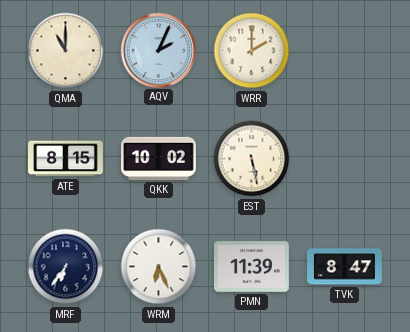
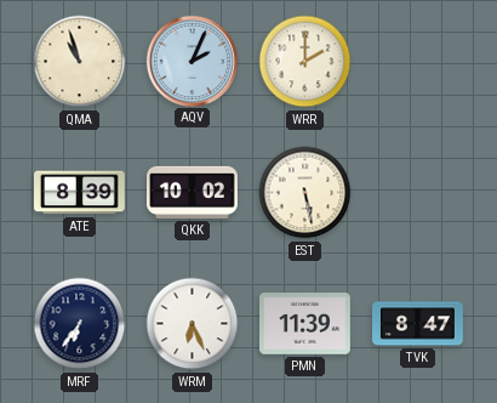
QMA: 11:00 -> 10:57
ATE: 8:15 -> 8:39
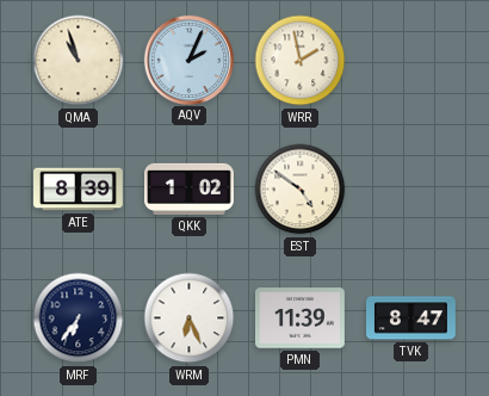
WRR: 2:00 -> 1:58
QKK: 10:02 -> 1:02
EST: 5:28 -> 4:51
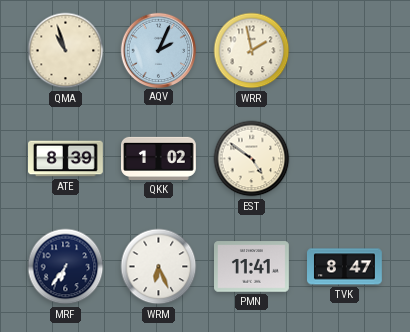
PMN: 11:39 -> 11:41
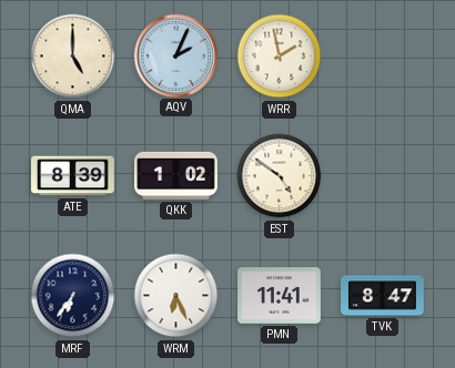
QMA: 10:57 -> 5:00
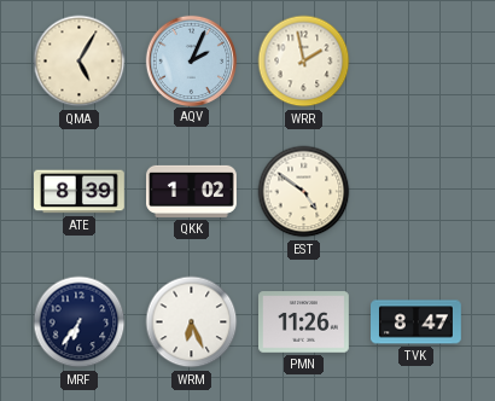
QMA: 5:00 -> 5:05
PMN: 11:41 -> 11:26
